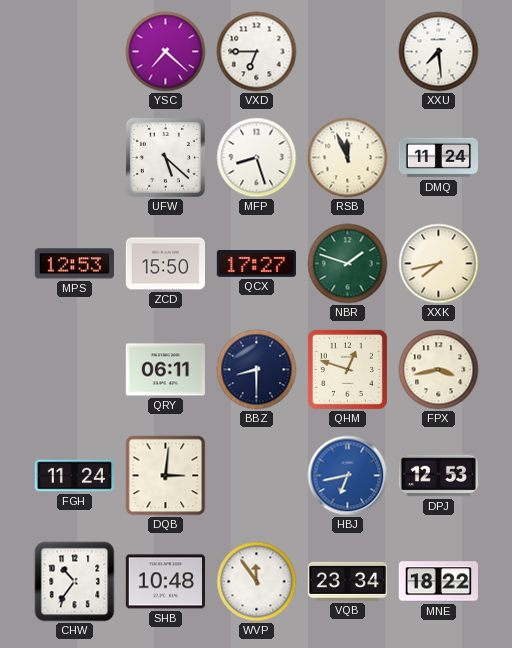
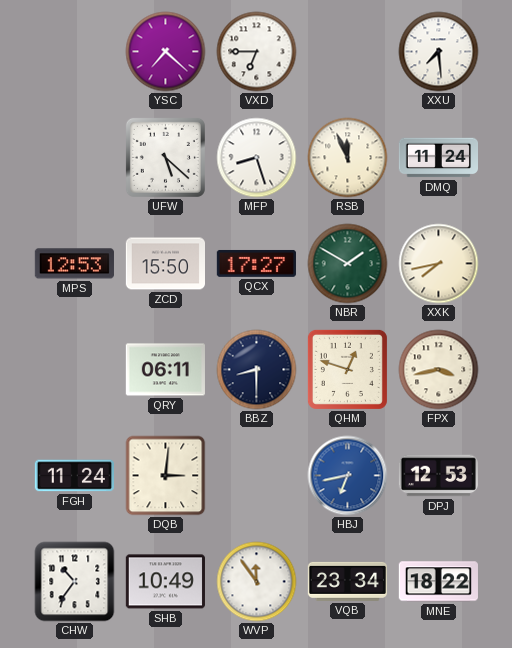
NBR: 1:48 -> 1:50
SHB: 10:48 -> 10:49
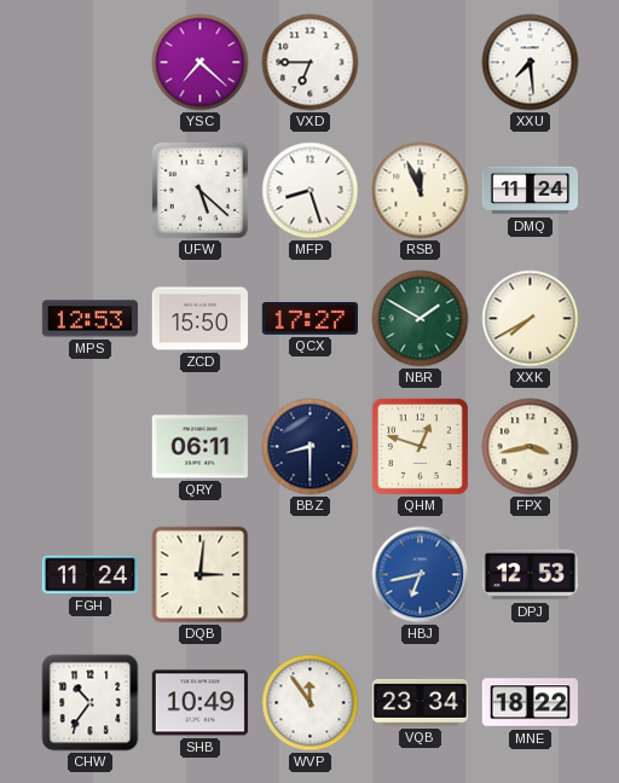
XXK: 7:43 -> 7:40
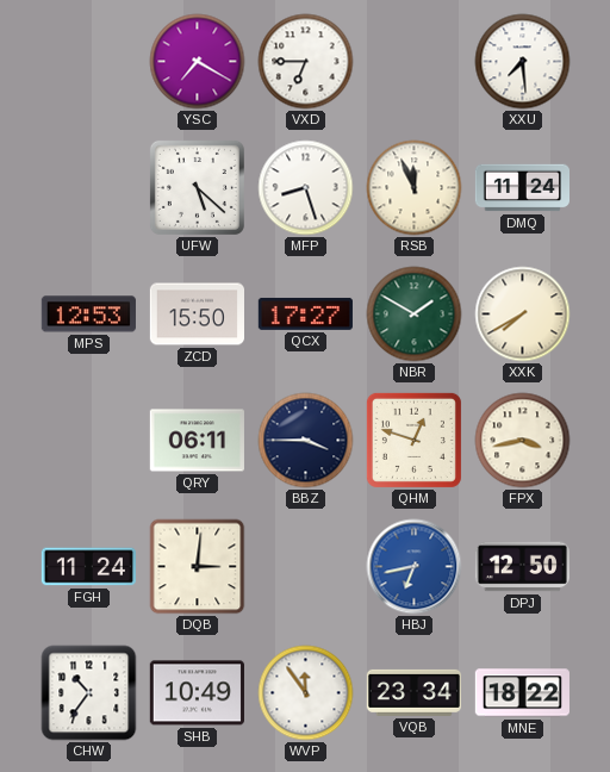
YSC: 7:22 -> 7:20
BBZ: 8:30 -> 3:45
DPJ: 12:53 -> 12:50
